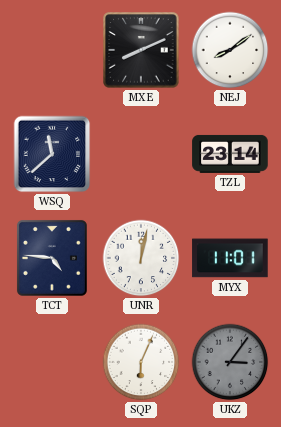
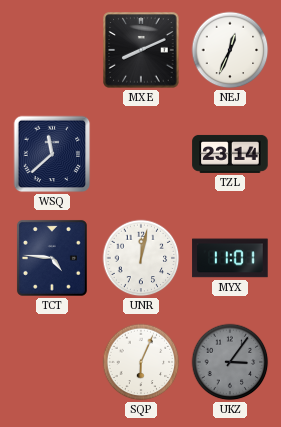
NEJ: 8:09 -> 12:34
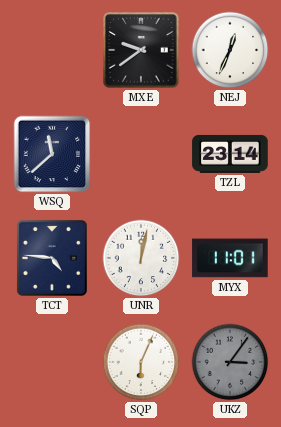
MXE: 8:11 -> 9:39
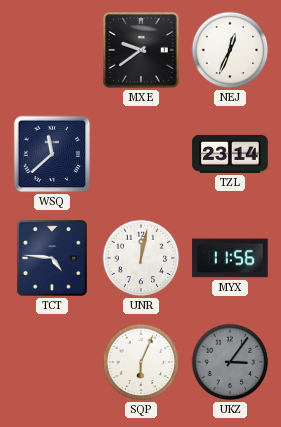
MYX: 11:01 -> 11:56
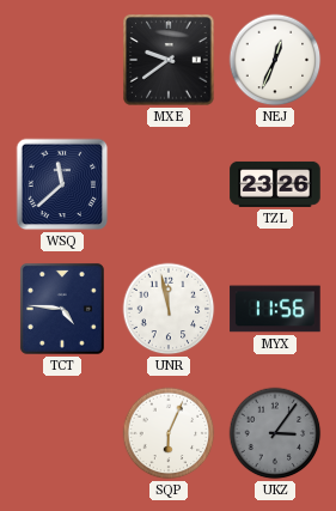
TZL: 23:14 -> 23:26
UNR: 12:02 -> 11:58
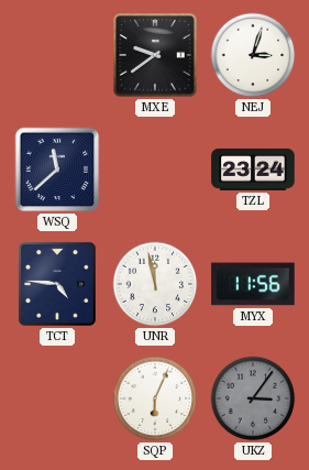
NEJ: 12:34 -> 3:03
TZL: 23:26 -> 23:24
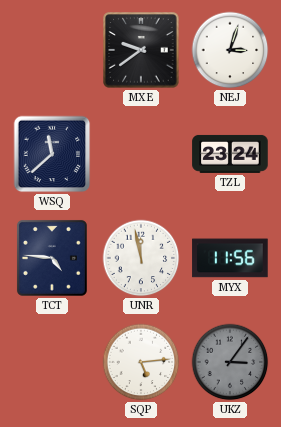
SQP: 6:04 -> 5:14
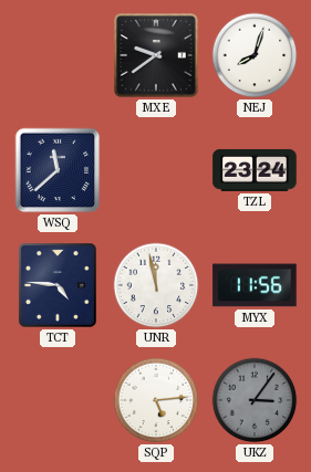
NEJ: 3:03 -> 8:03
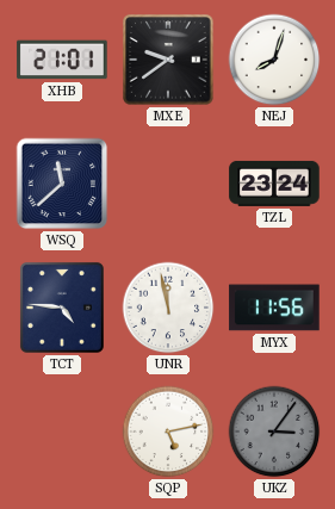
XHB: none -> 21:01
SQP: 5:14 -> 5:13
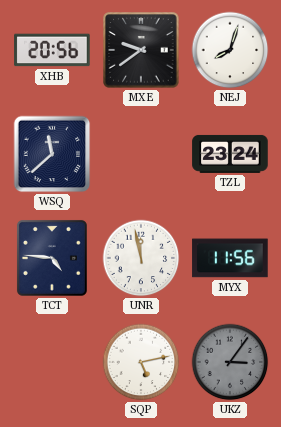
XHB: 21:01 -> 20:56
